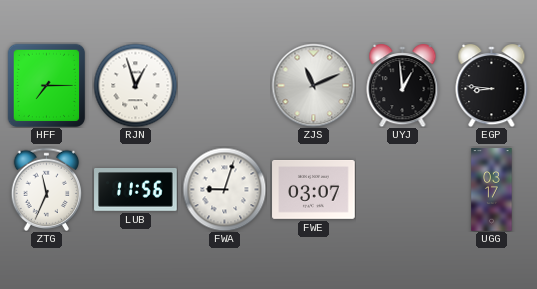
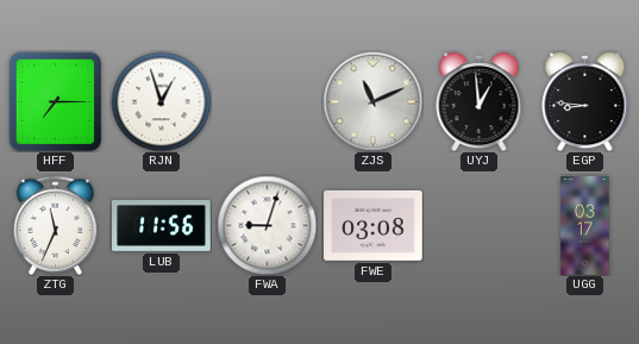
FWE: 03:07 -> 03:08
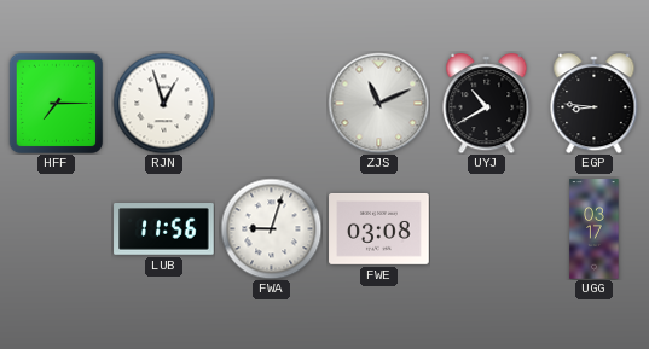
UYJ: 12:59 -> 10:40
ZTG: 11:34 -> none
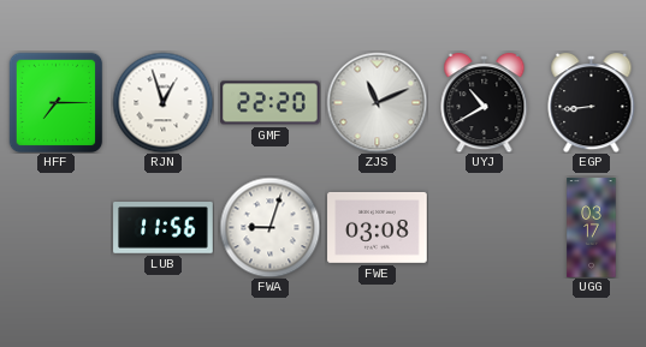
GMF: none -> 22:20
EGP: 8:46 -> 8:44
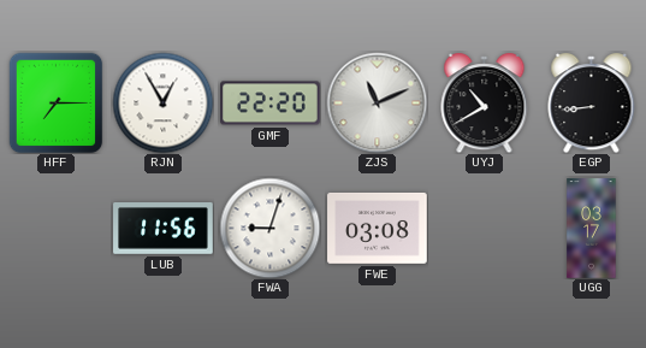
RJN: 12:57 -> 12:55
